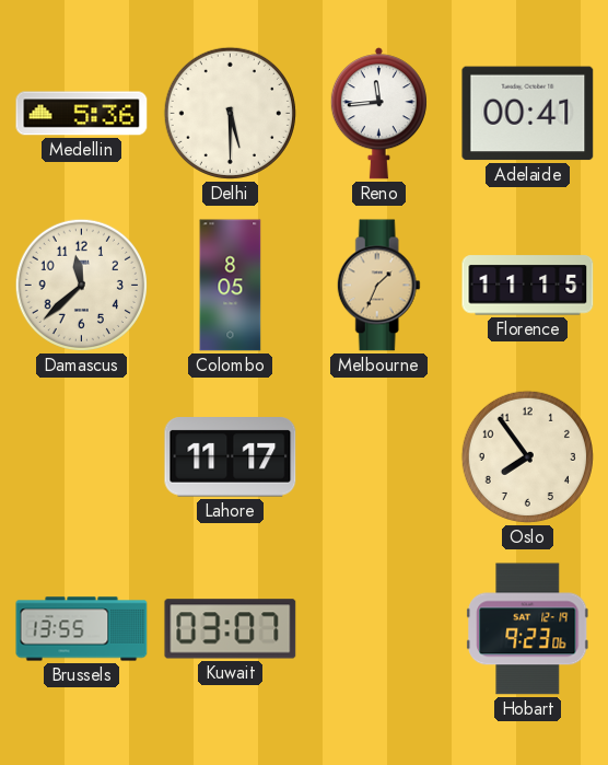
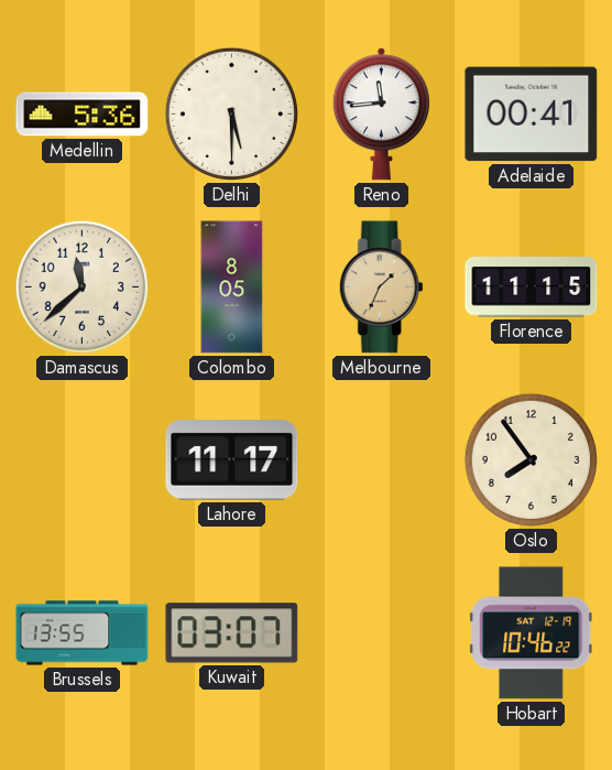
Hobart: 9:23 -> 10:46
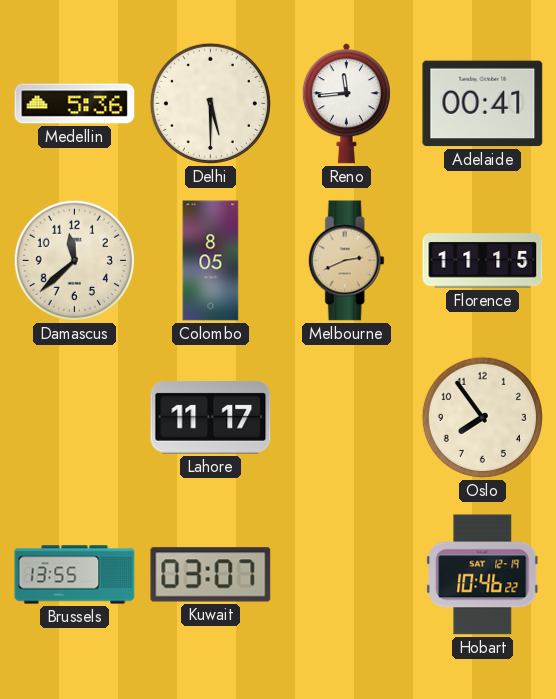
Melbourne: 1:34 -> 2:41
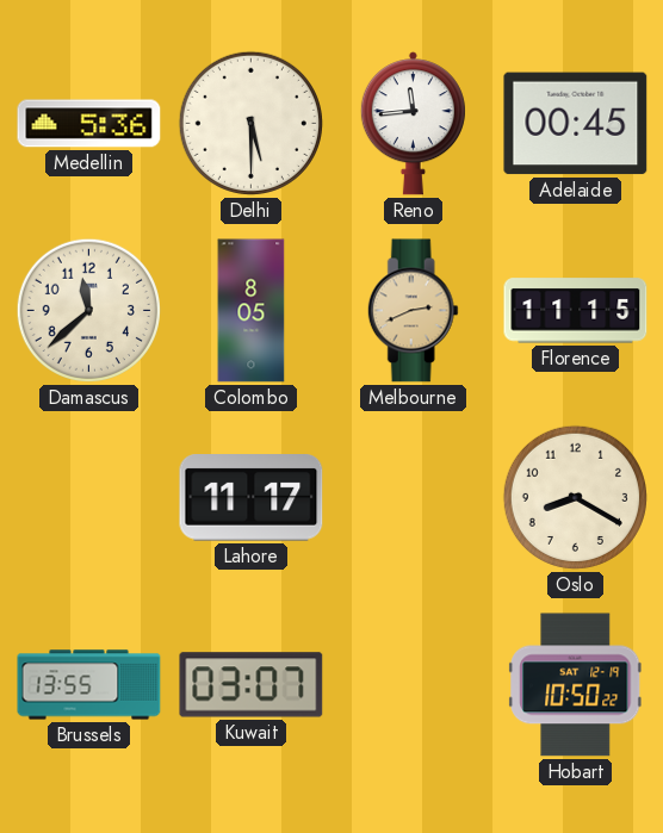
Adelaide: 00:41 -> 00:45
Oslo: 7:54 -> 8:20
Hobart: 10:46 -> 10:50
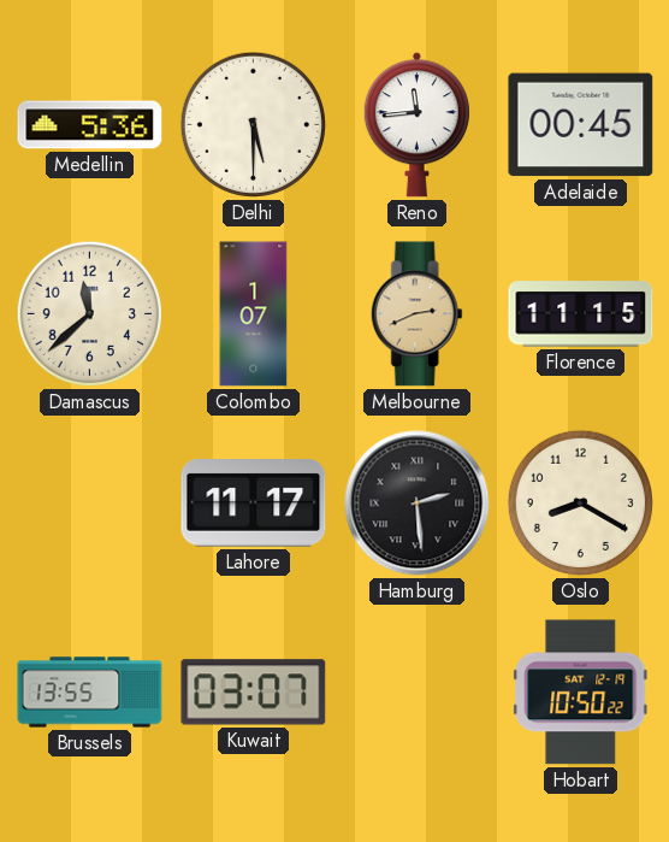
Colombo: 8:05 -> 1:07
Hamburg: none -> 2:29
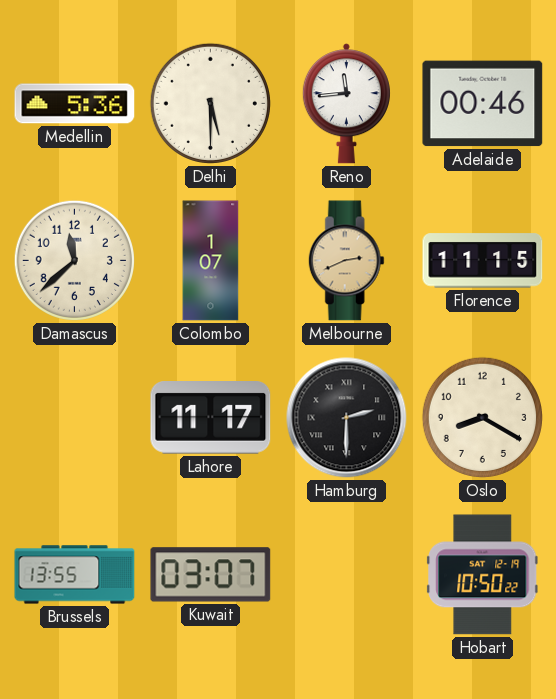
Adelaide: 00:45 -> 00:46
Hamburg: 2:29 -> 2:30
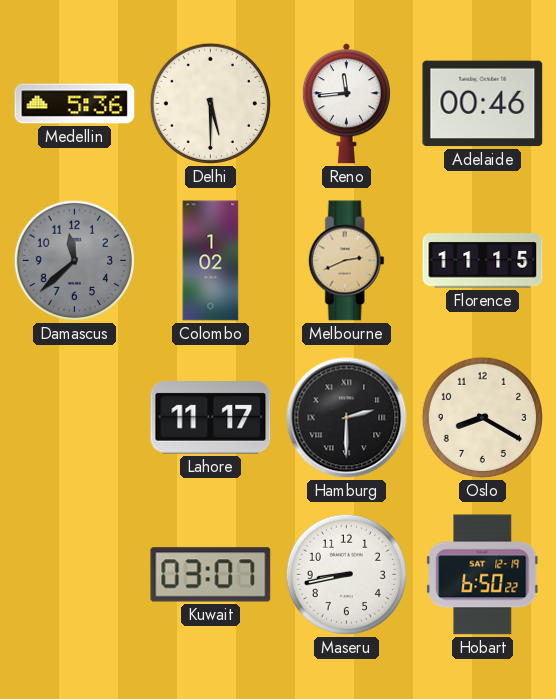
Damascus dial: cream -> grey
Colombo: 1:07 -> 1:02
Brussels: 13:55 -> none
Maseru: none -> 8:43
Hobart: 10:50 -> 6:50
